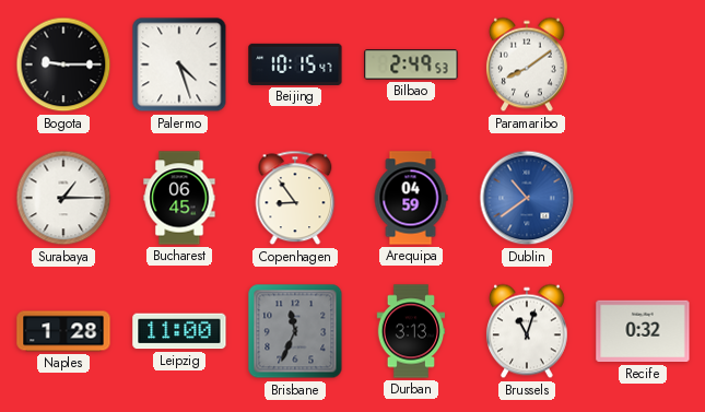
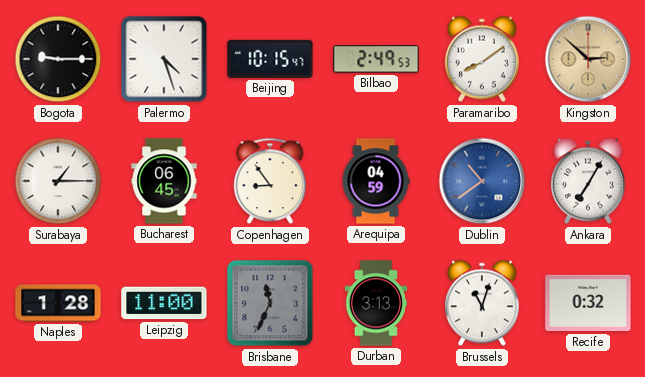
Kingston: none -> 2:52
Ankara: none -> 7:05
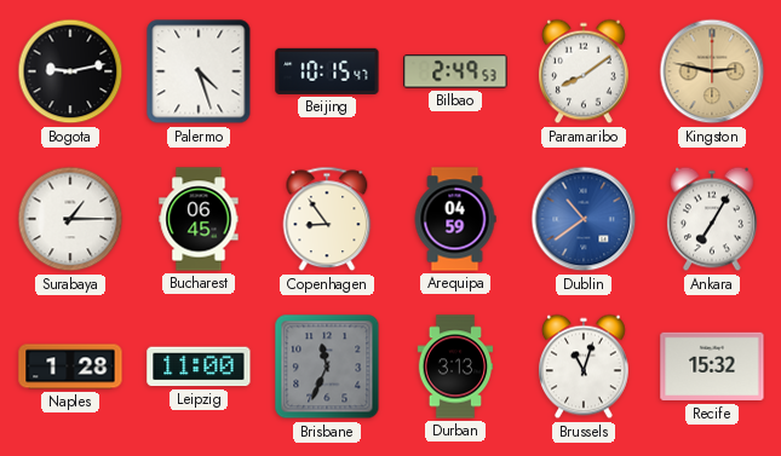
Bogota: 9:15 -> 9:13
Kingston: 2:52 -> 2:47
Recife: 0:32 -> 15:32
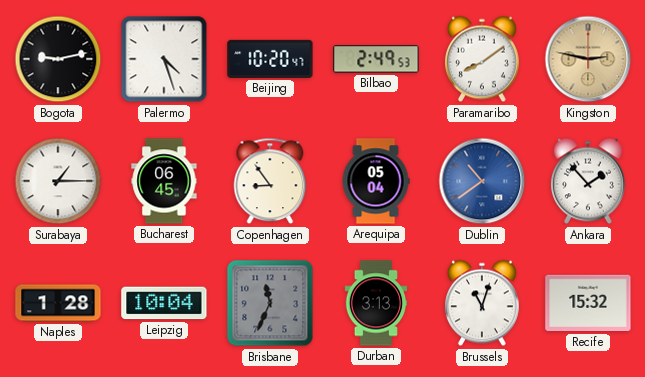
Beijing: 10:15 -> 10:20
Arequipa: 04:59 -> 05:04
Ankara: 7:05 -> 1:53
Leipzig: 11:00 -> 10:04
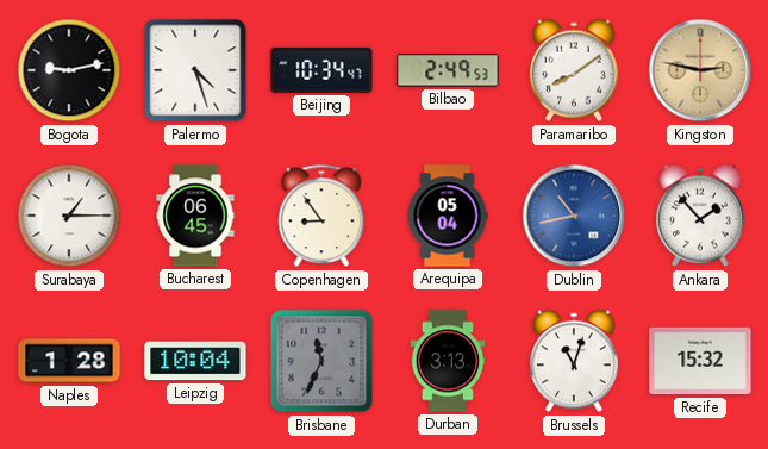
Beijing: 10:20 -> 10:34
Dublin: 10:39 -> 10:43
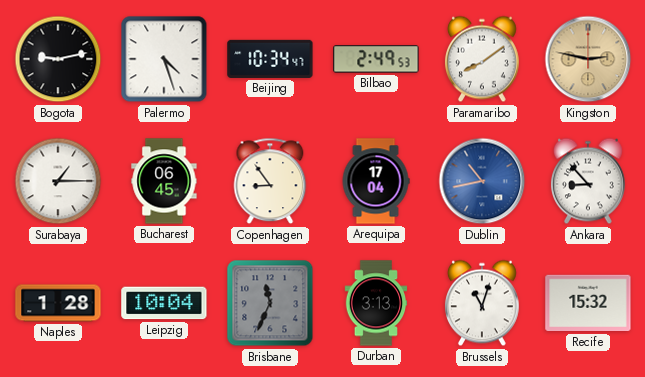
Arequipa: 05:04 -> 17:04
Ankara: 1:53 -> 8:53
